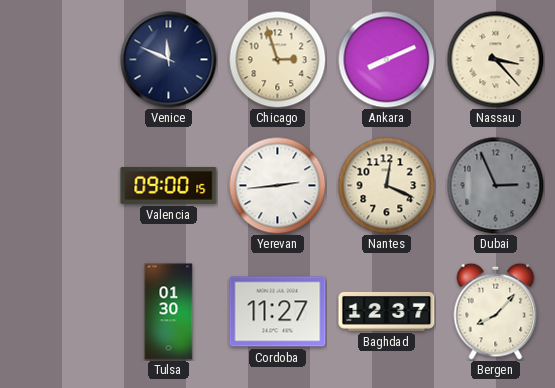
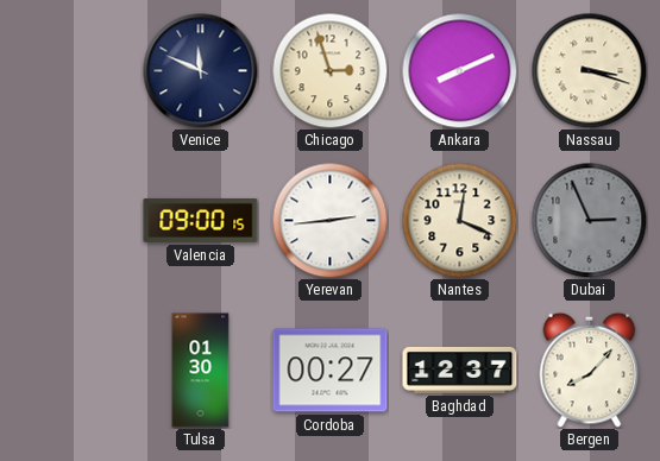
Nassau: 3:23 -> 3:18
Cordoba: 11:27 -> 00:27
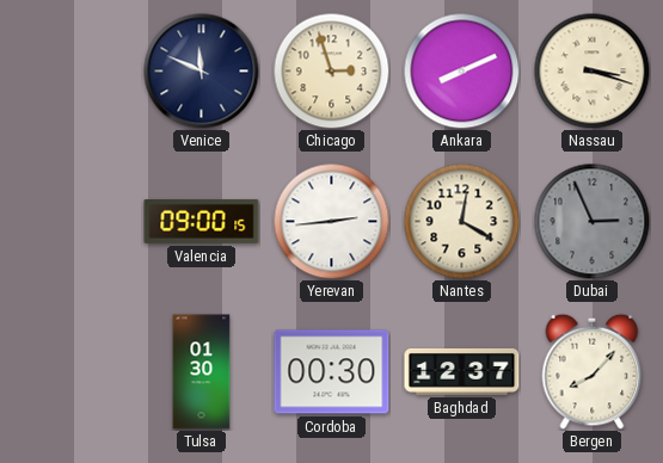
Nantes: 12:19 -> 12:20
Cordoba: 00:27 -> 00:30
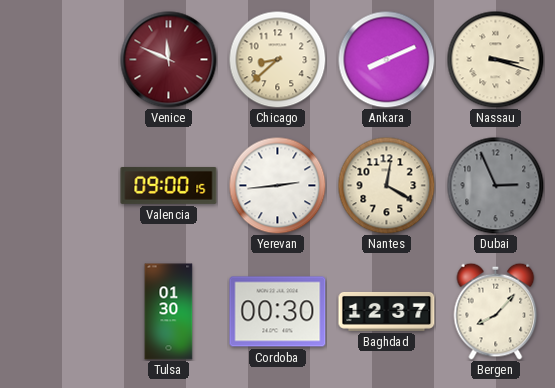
Venice dial: navy -> burgundy
Chicago: 2:57 -> 8:38
